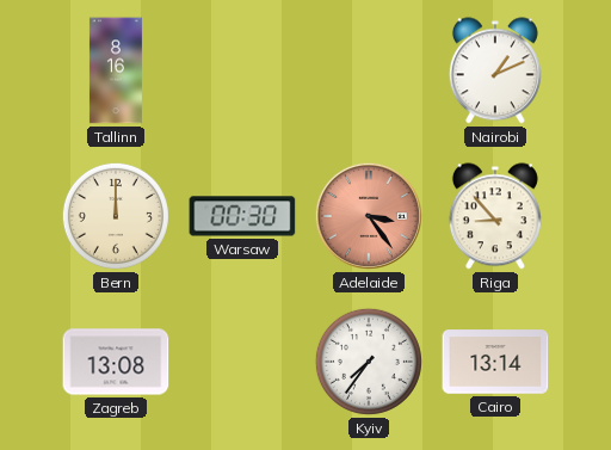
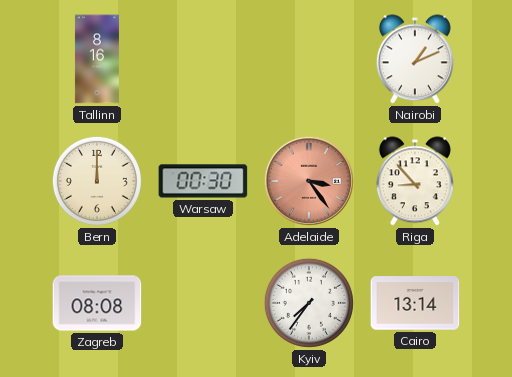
Zagreb: 13:08 -> 08:08
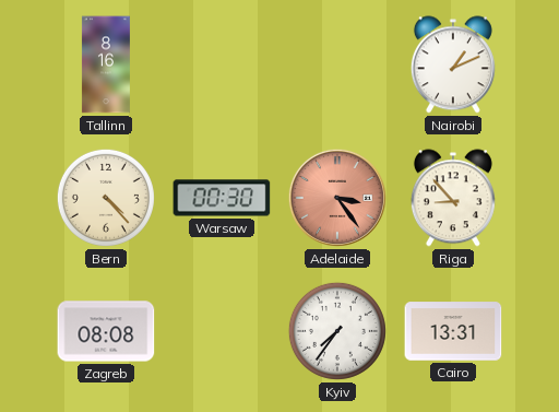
Bern: 12:00 -> 4:23
Cairo: 13:14 -> 13:31
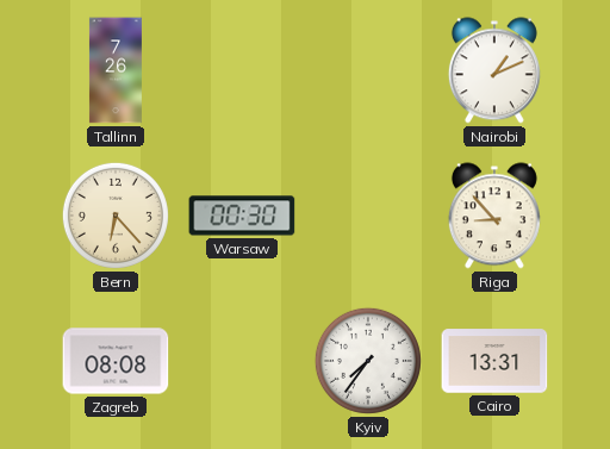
Tallinn: 8:16 -> 7:26
Bern: 4:23 -> 6:23
Adelaide: 3:24 -> none
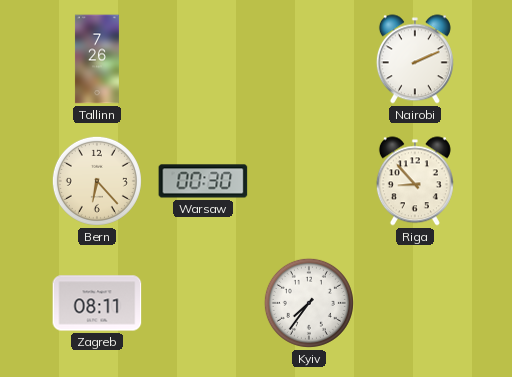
Nairobi: 1:11 -> 2:11
Zagreb: 08:08 -> 08:11
Cairo: 13:31 -> none
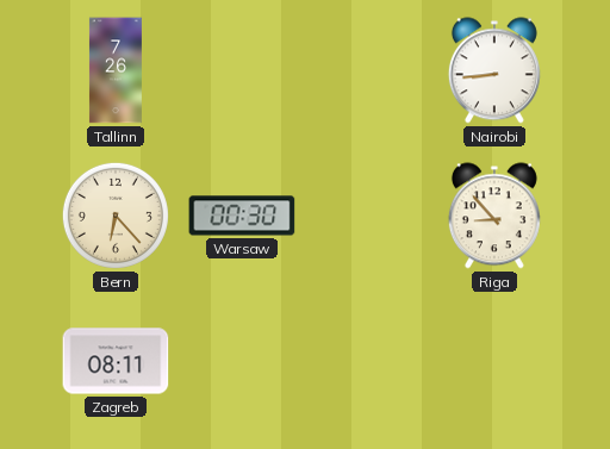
Nairobi: 2:11 -> 8:44
Kyiv: 7:36 -> none
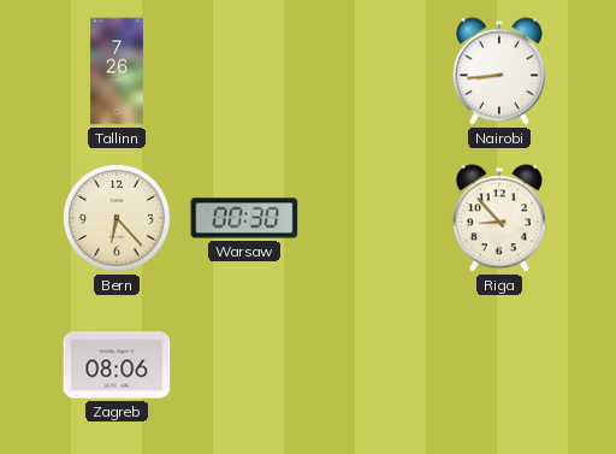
Zagreb: 08:11 -> 08:06
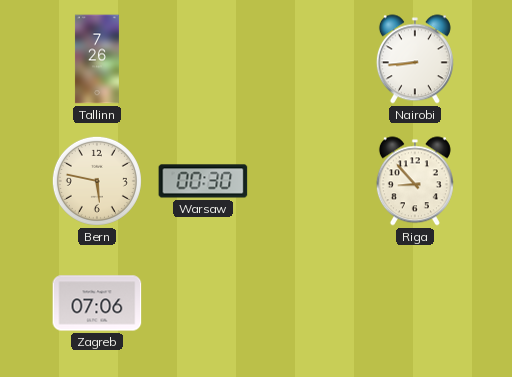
Bern: 6:23 -> 5:47
Zagreb: 08:06 -> 07:06
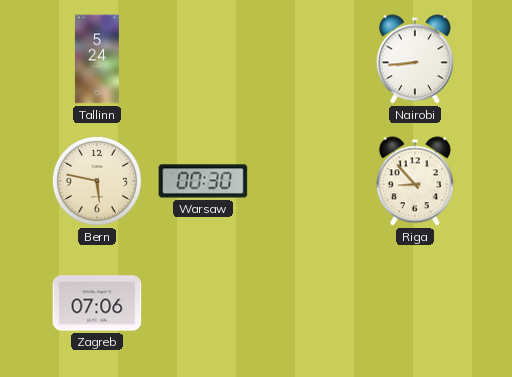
Tallinn: 7:26 -> 5:24
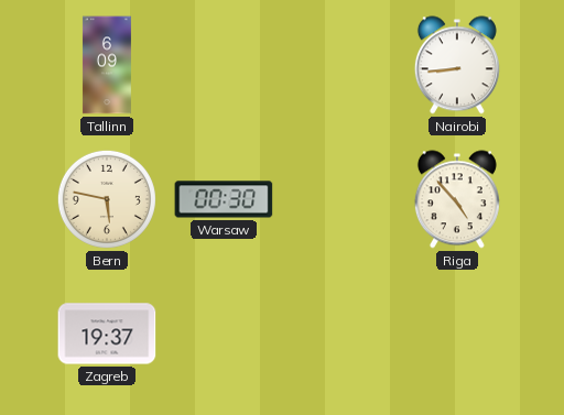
Tallinn: 5:24 -> 6:09
Riga: 8:53 -> 4:53
Zagreb: 07:06 -> 19:37
